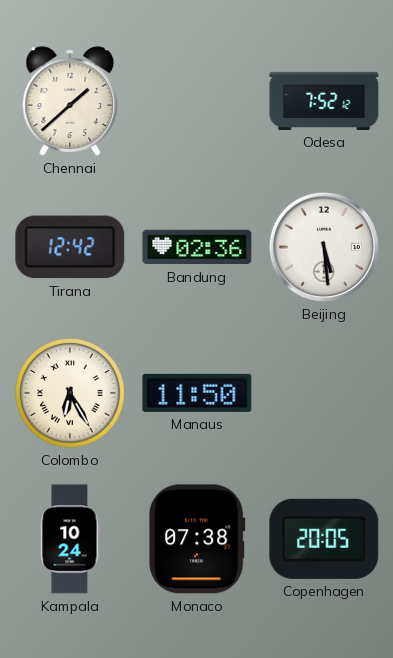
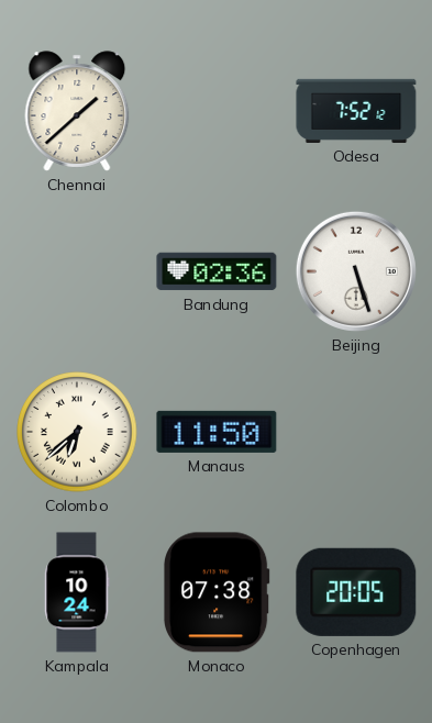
Tirana: 12:42 -> none
Beijing: 5:29 -> 5:27
Colombo: 6:25 -> 6:38
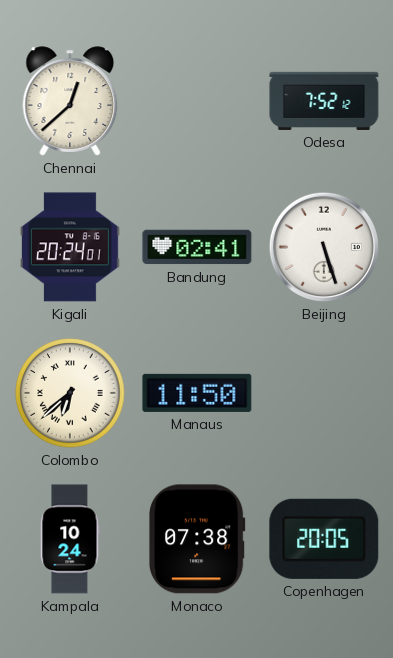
Chennai: 1:38 -> 12:38
Kigali: none -> 20:24
Bandung: 02:36 -> 02:41
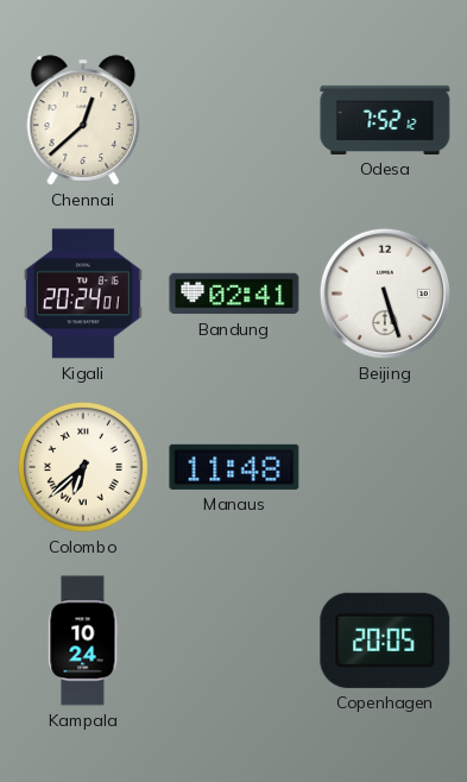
Manaus: 11:50 -> 11:48
Monaco: 07:38 -> none
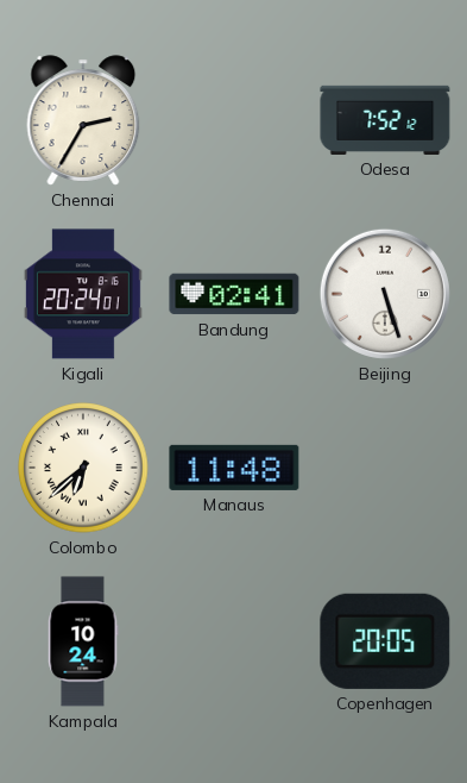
Chennai: 12:38 -> 2:35
